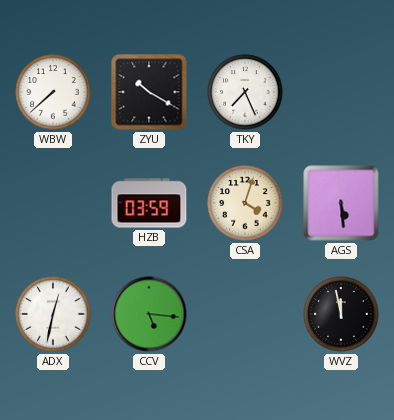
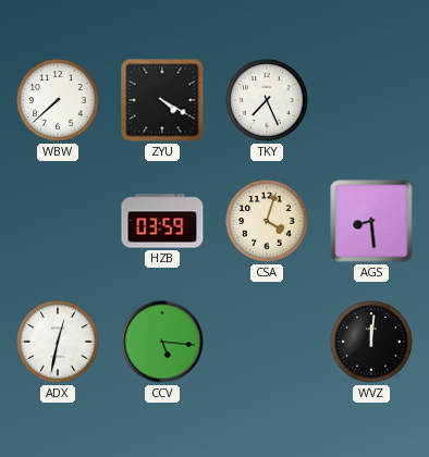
ZYU: 10:20 -> 4:20
AGS: 5:29 -> 8:29
WVZ: 11:58 -> 12:01
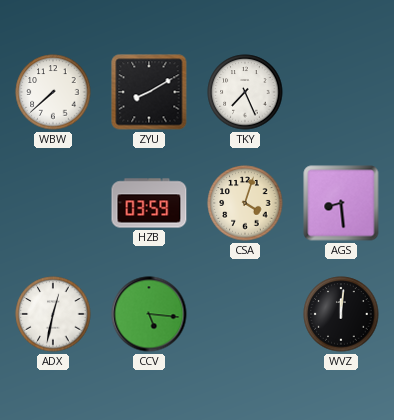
ZYU: 4:20 -> 8:10
